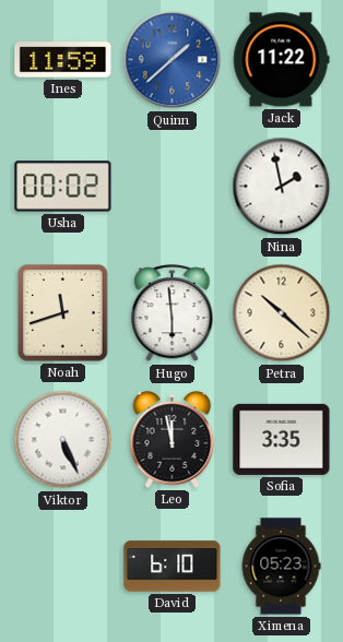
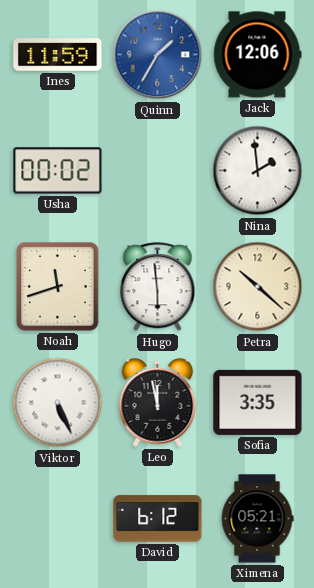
Quinn: 1:38 -> 1:35
Jack: 11:22 -> 12:06
Nina: 1:58 -> 1:59
David: 6:10 -> 6:12
Ximena: 05:23 -> 05:21
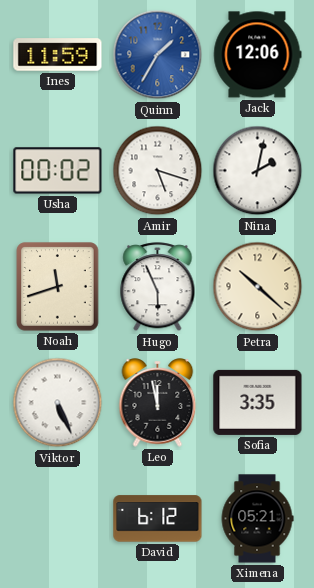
Amir: none -> 5:18
Nina: 1:59 -> 2:02
Hugo: 5:59 -> 5:56
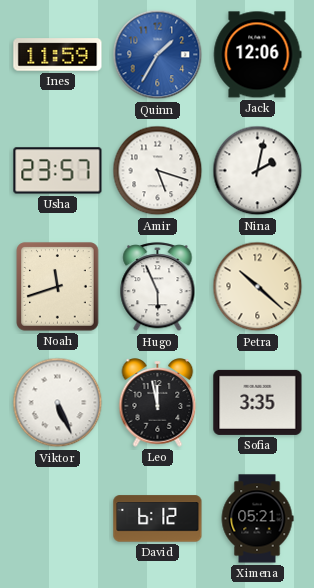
Usha: 00:02 -> 23:57
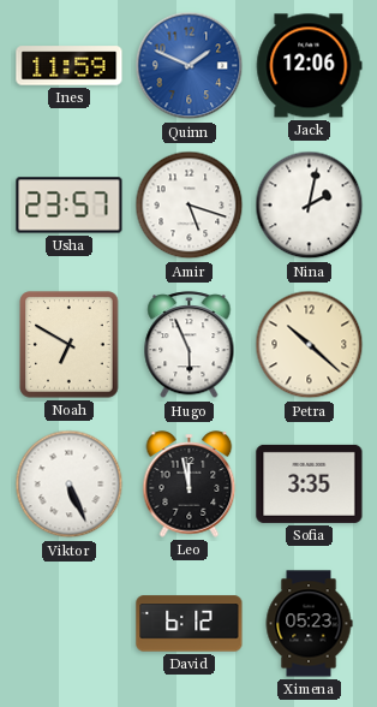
Quinn: 1:35 -> 1:49
Noah: 11:42 -> 6:50
Ximena: 05:21 -> 05:23
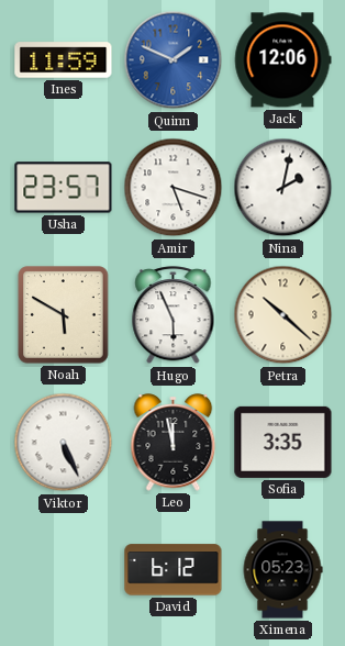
Noah: 6:50 -> 5:50
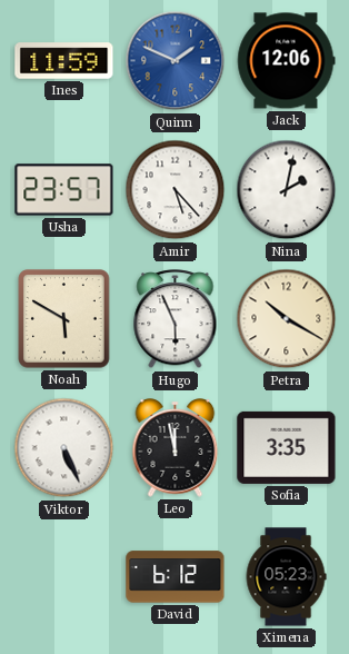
Amir: 5:18 -> 5:23
Petra: 10:22 -> 10:20
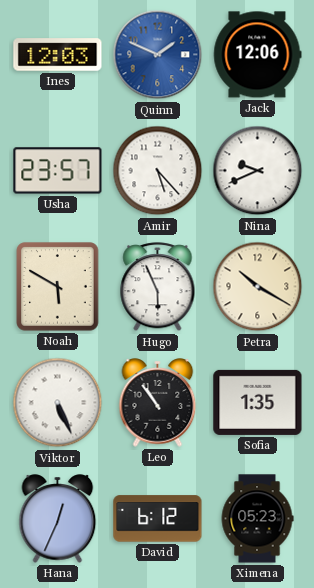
Ines: 11:59 -> 12:03
Nina: 2:02 -> 9:41
Leo: 11:58 -> 10:54
Sofia: 3:35 -> 1:35
Hana: none -> 12:34
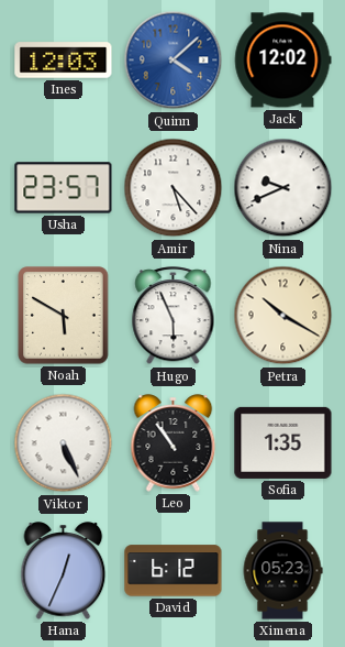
Quinn: 1:49 -> 4:08
Jack: 12:06 -> 12:02
